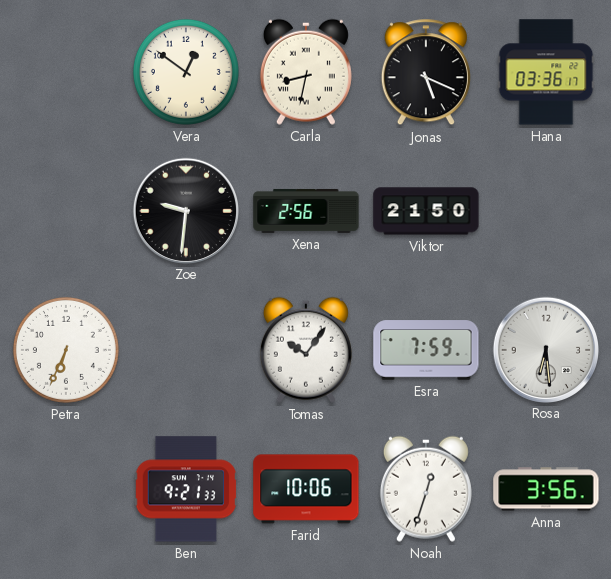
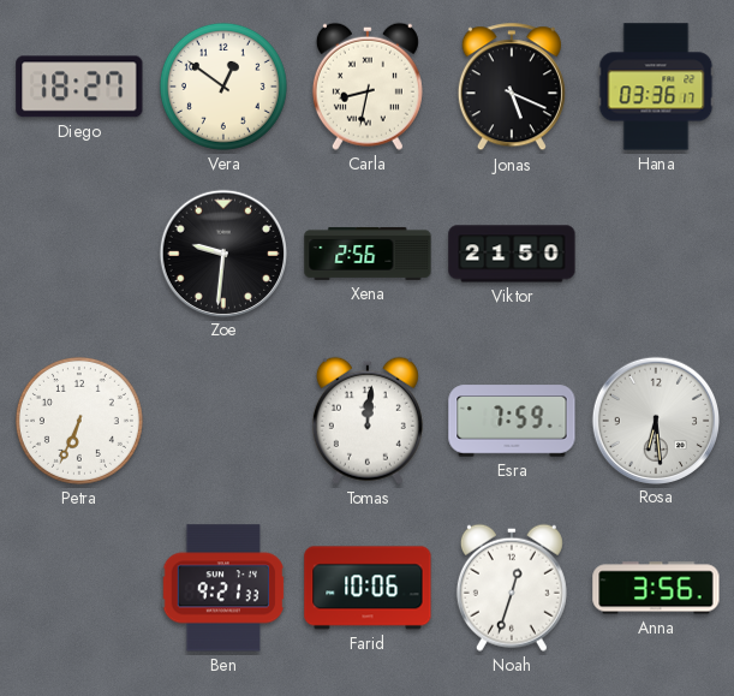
Diego: none -> 18:27
Tomas: 10:06 -> 12:01
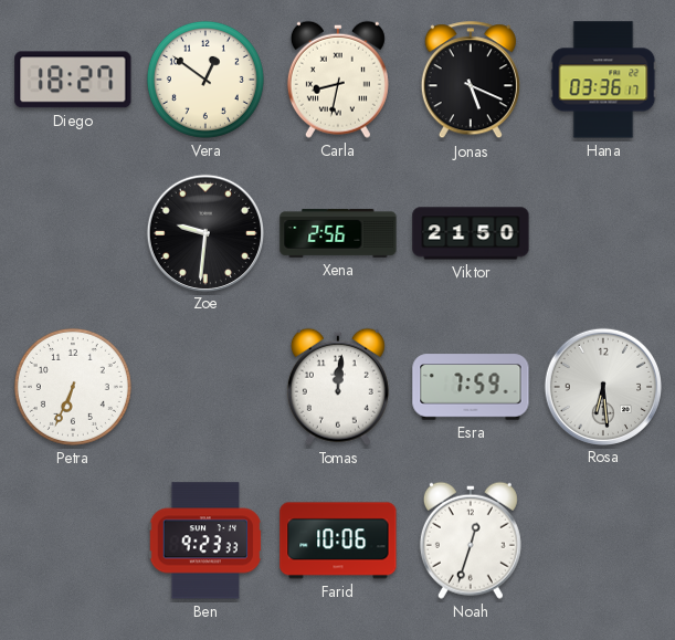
Ben: 9:21 -> 9:23
Anna: 3:56 -> none
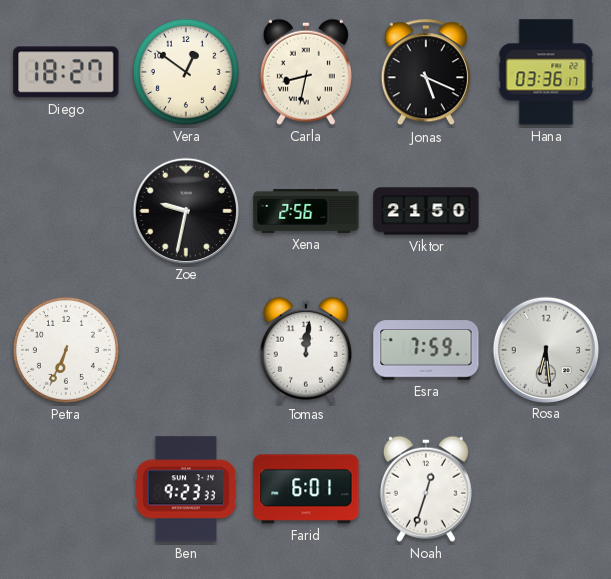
Zoe: 9:31 -> 9:32
Farid: 10:06 -> 6:01
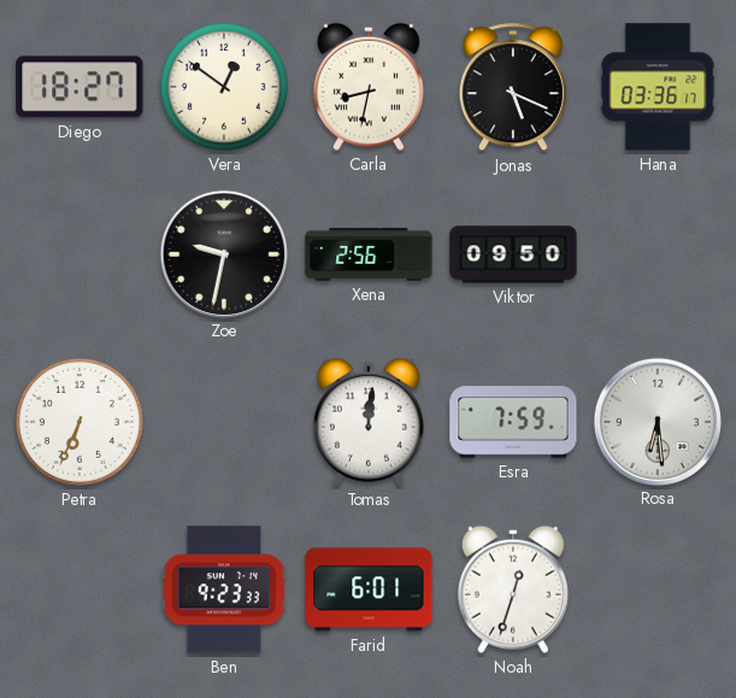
Viktor: 21:50 -> 09:50
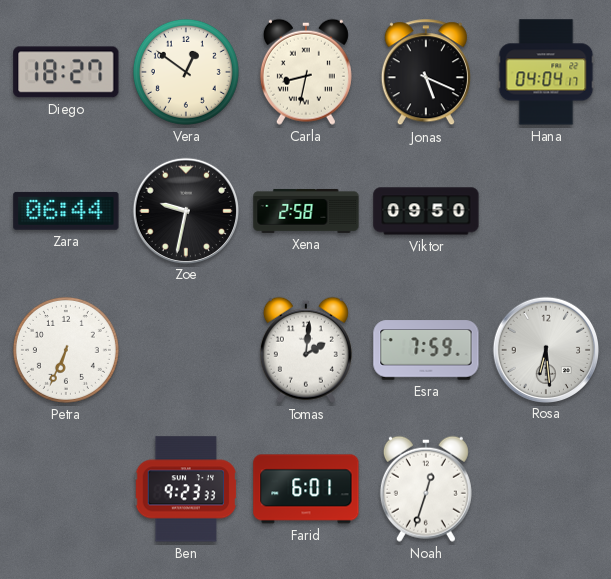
Hana: 03:36 -> 04:04
Zara: none -> 06:44
Xena: 2:56 -> 2:58
Tomas: 12:01 -> 2:01
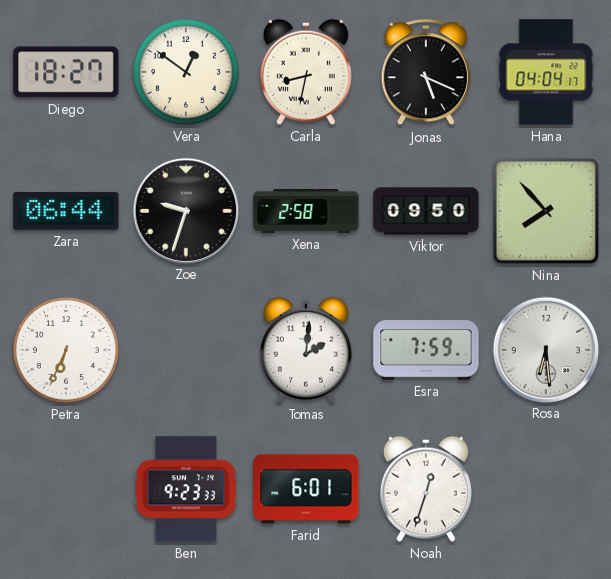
Zoe: 9:32 -> 9:33
Nina: none -> 7:53
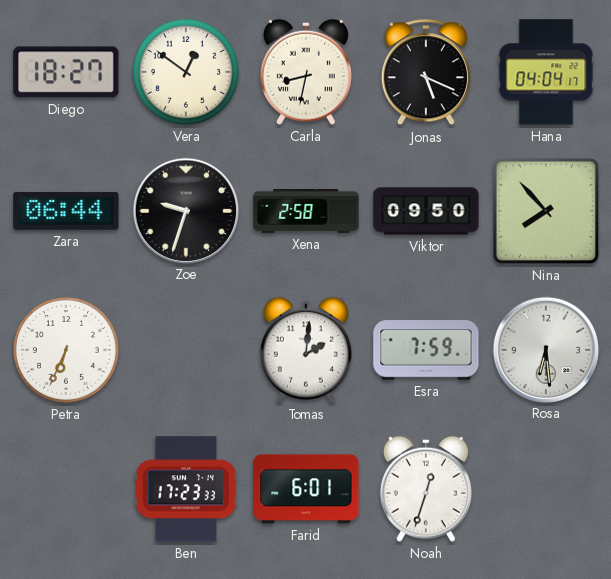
Ben: 9:23 -> 17:23
